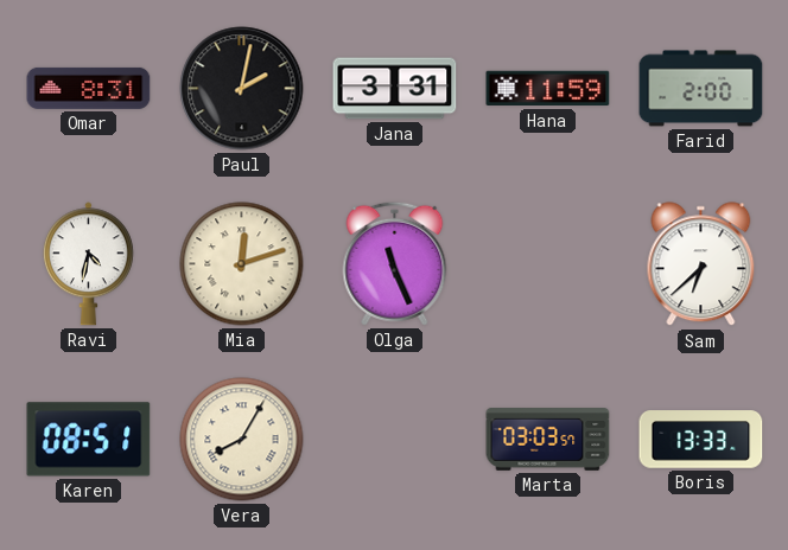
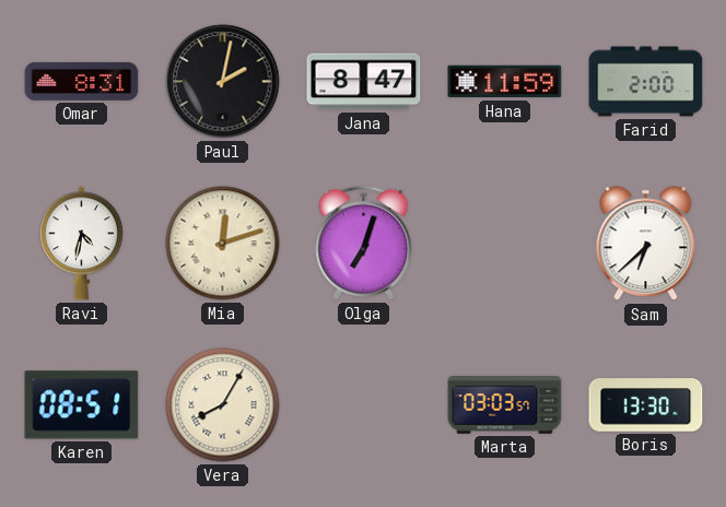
Jana: 3:31 -> 8:47
Olga: 11:26 -> 7:03
Boris: 13:33 -> 13:30
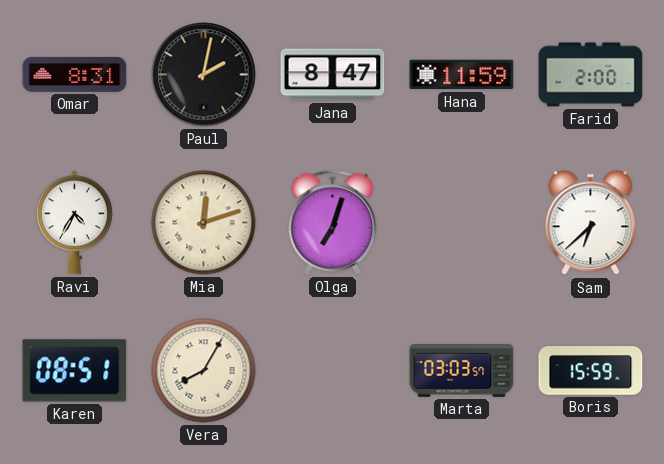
Ravi: 4:32 -> 4:35
Boris: 13:30 -> 15:59
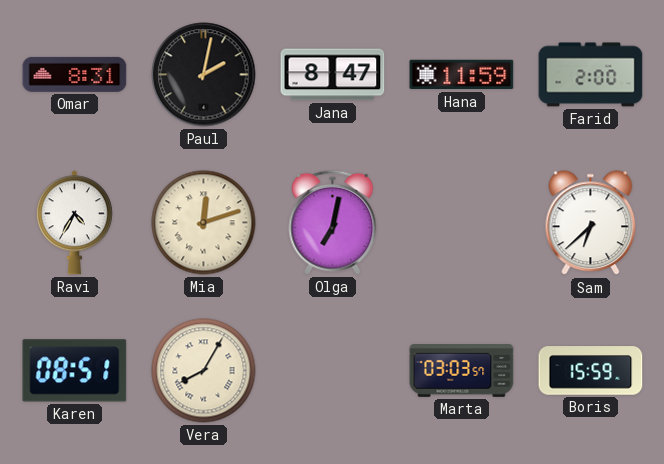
Olga: 7:03 -> 7:02
